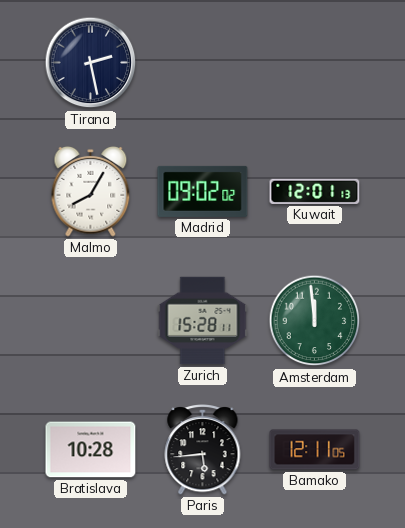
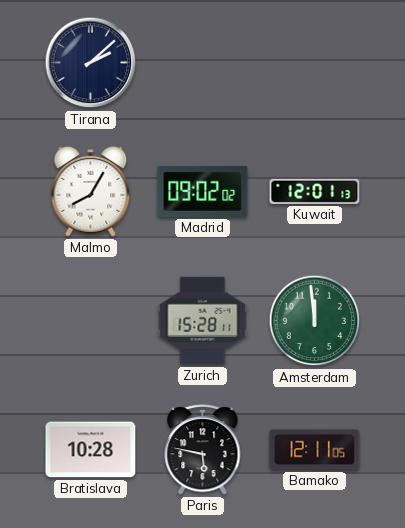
Tirana: 2:28 -> 2:08
Paris: 5:44 -> 5:47
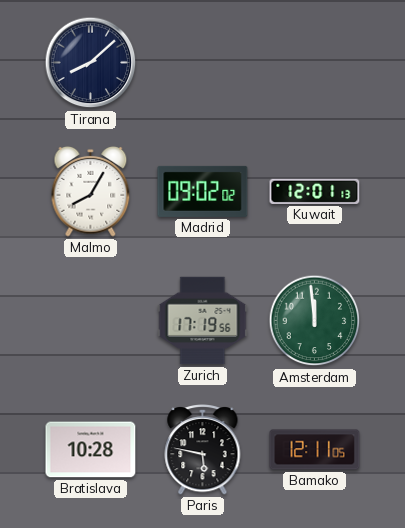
Tirana: 2:08 -> 8:08
Zurich: 15:28 -> 17:19
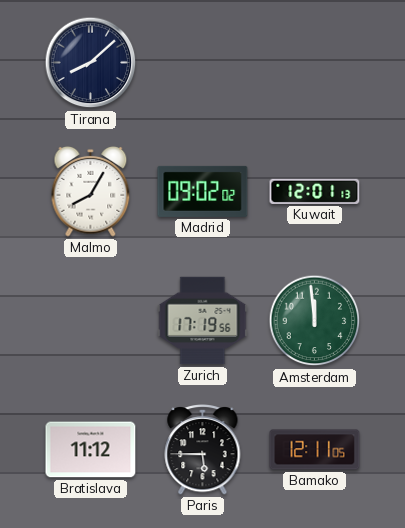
Bratislava: 10:28 -> 11:12
Paris: 5:47 -> 5:45
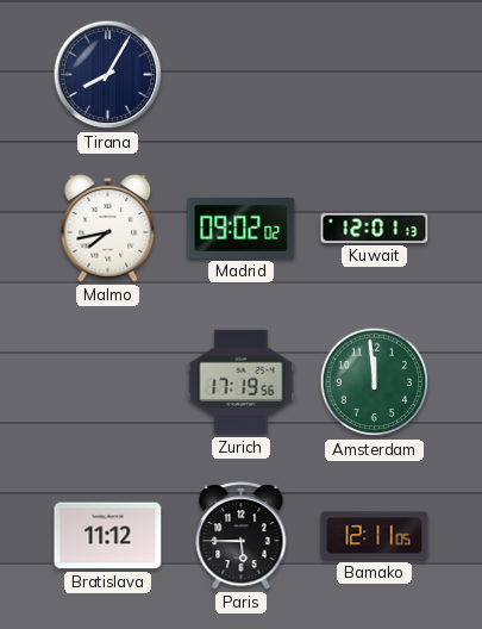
Tirana: 8:08 -> 8:05
Malmo: 8:05 -> 7:43
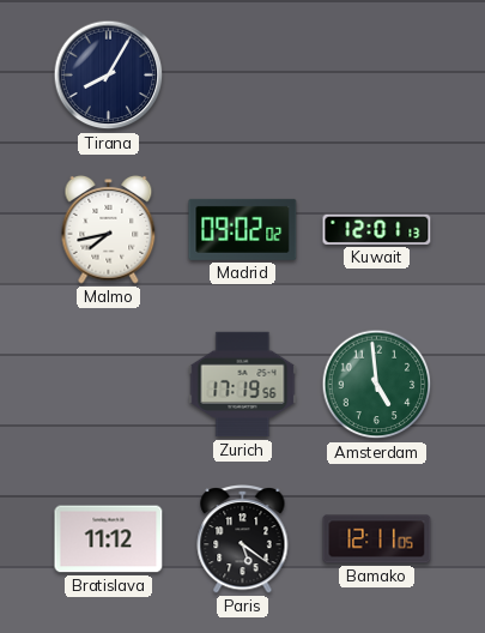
Amsterdam: 11:59 -> 4:59
Paris: 5:45 -> 5:21
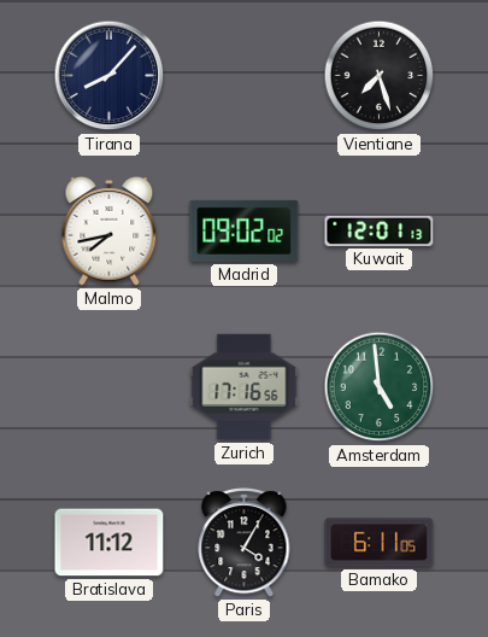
Tirana: 8:05 -> 8:07
Vientiane: none -> 7:27
Zurich: 17:19 -> 17:16
Paris: 5:21 -> 4:05
Bamako: 12:11 -> 6:11
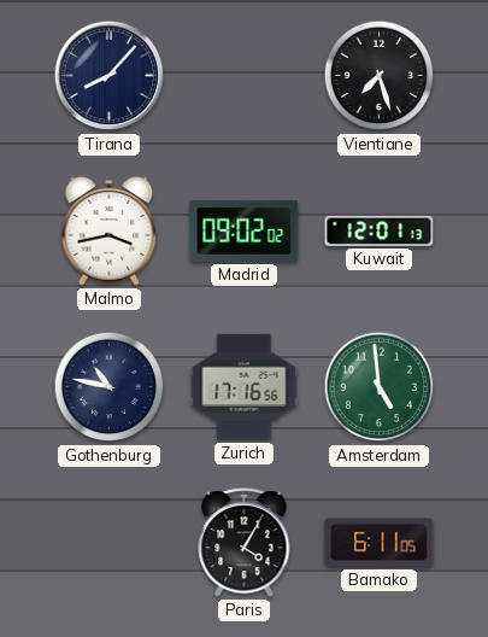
Malmo: 7:43 -> 3:43
Gothenburg: none -> 10:47
Bratislava: 11:12 -> none
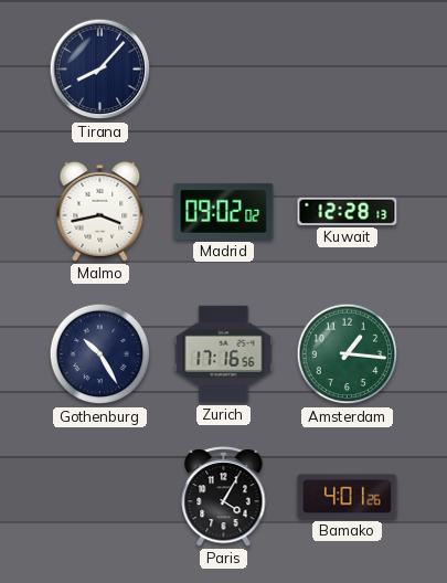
Vientiane: 7:27 -> none
Kuwait: 12:01 -> 12:28
Gothenburg: 10:47 -> 10:25
Amsterdam: 4:59 -> 1:16
Bamako: 6:11 -> 4:01
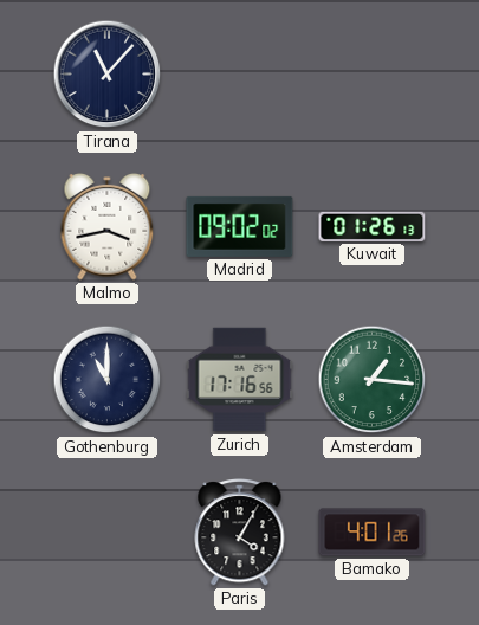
Tirana: 8:07 -> 11:07
Kuwait: 12:28 -> 01:26
Gothenburg: 10:25 -> 11:00
